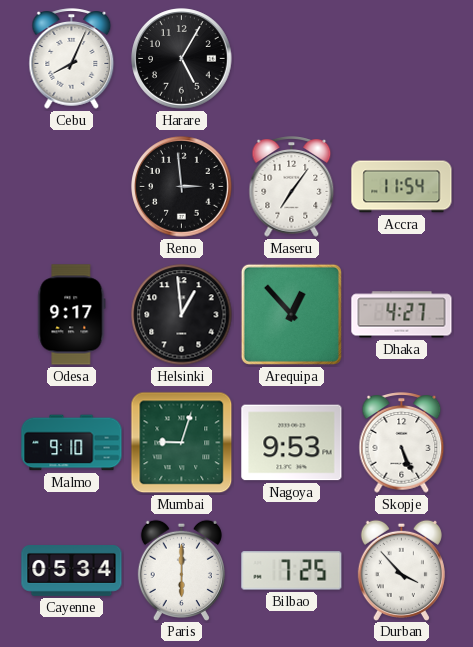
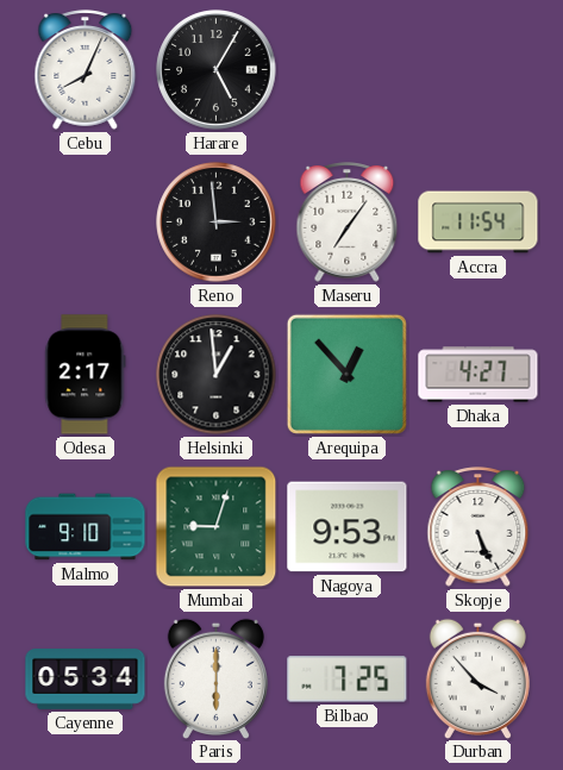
Odesa: 9:17 -> 2:17
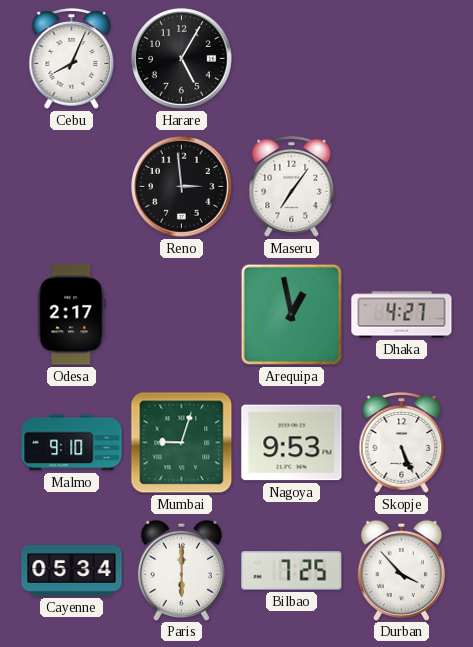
Accra: 11:54 -> none
Helsinki: 12:59 -> none
Arequipa: 12:53 -> 12:58
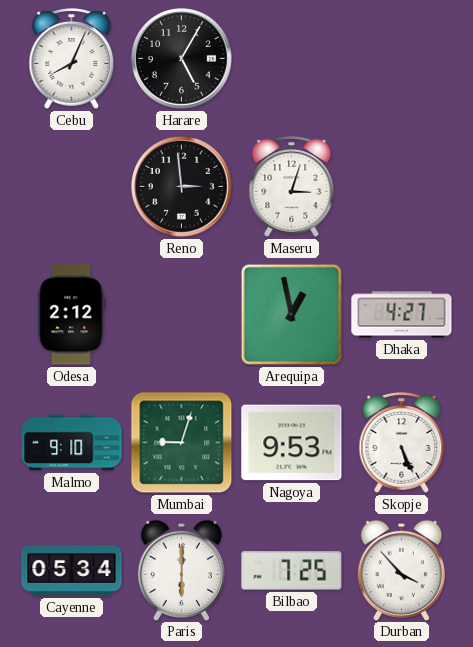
Maseru: 7:06 -> 3:03
Odesa: 2:17 -> 2:12
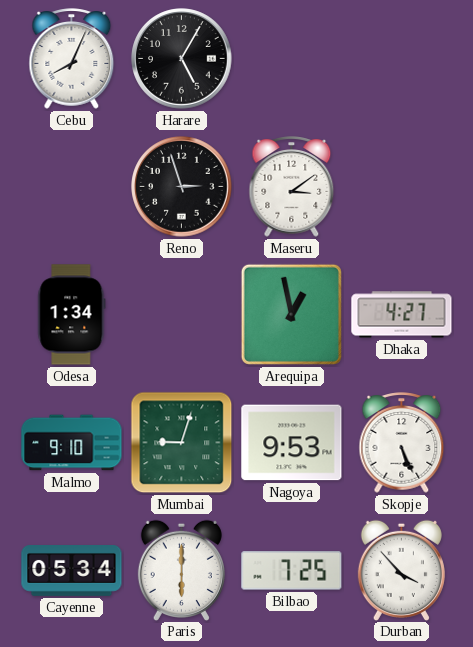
Reno: 2:59 -> 2:57
Maseru: 3:03 -> 3:09
Odesa: 2:12 -> 1:34
